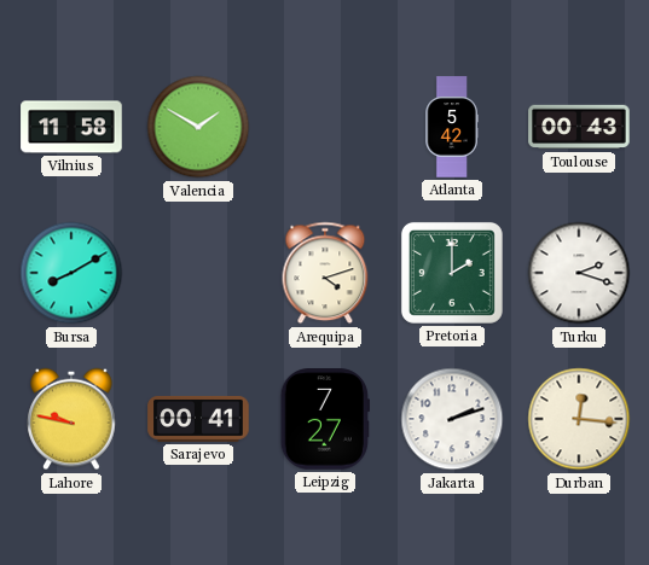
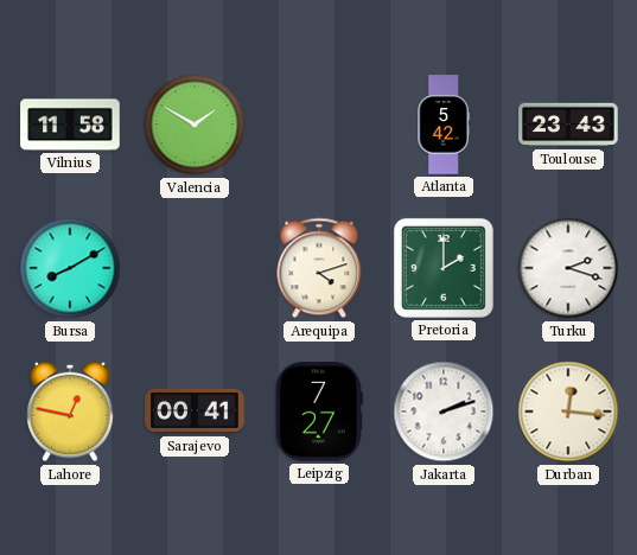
Toulouse: 00:43 -> 23:43
Lahore: 9:47 -> 12:47
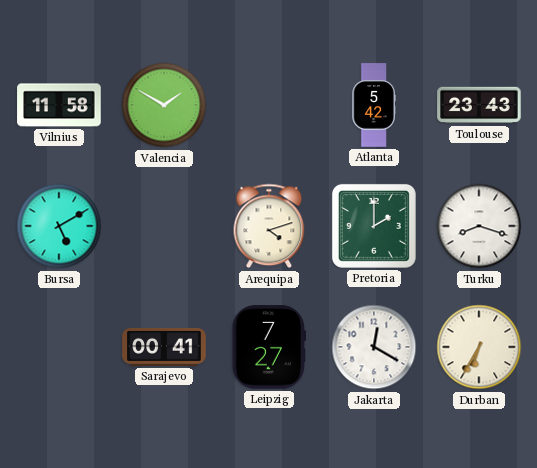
Bursa: 8:10 -> 5:10
Turku: 2:18 -> 8:18
Lahore: 12:47 -> none
Jakarta: 2:12 -> 12:20
Durban: 12:16 -> 6:35
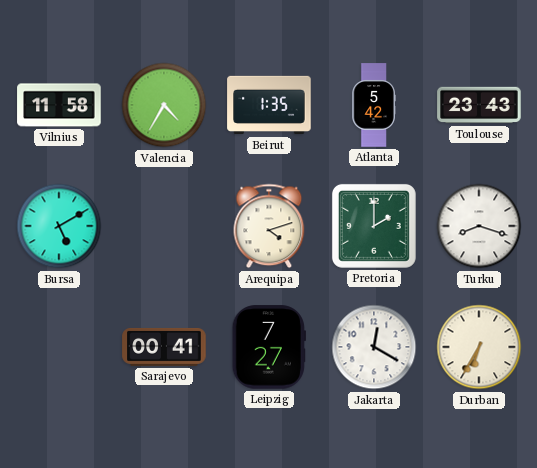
Valencia: 1:50 -> 4:35
Beirut: none -> 1:35
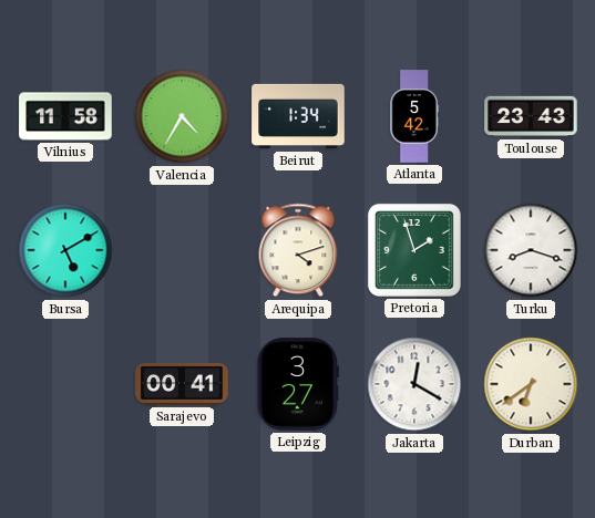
Beirut: 1:35 -> 1:34
Pretoria: 2:00 -> 1:57
Leipzig: 7:27 -> 3:27
Durban: 6:35 -> 6:39
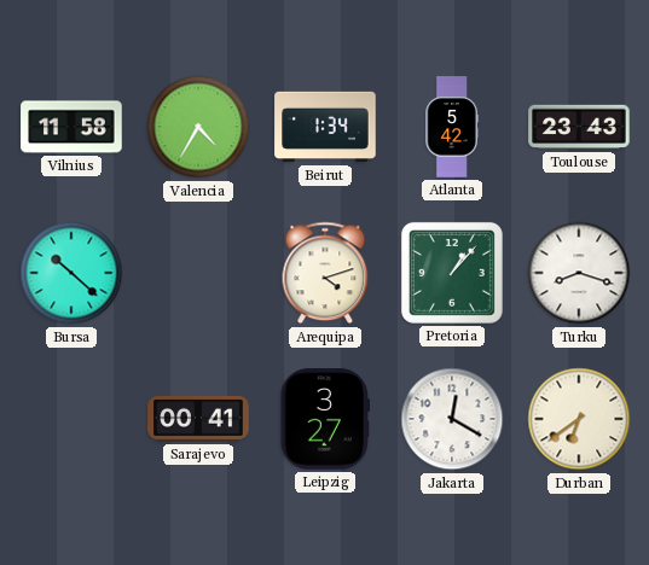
Bursa: 5:10 -> 10:22
Pretoria: 1:57 -> 1:07
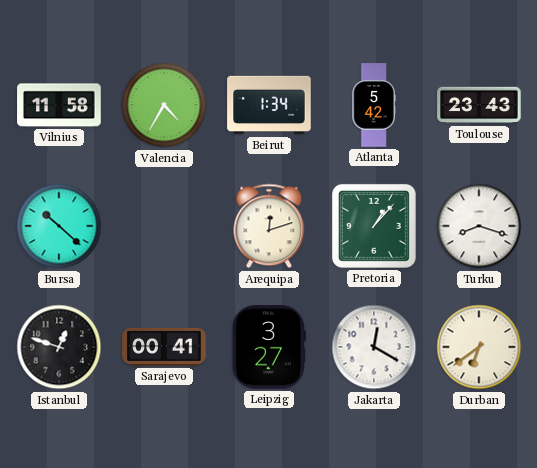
Arequipa: 4:12 -> 12:12
Istanbul: none -> 12:48
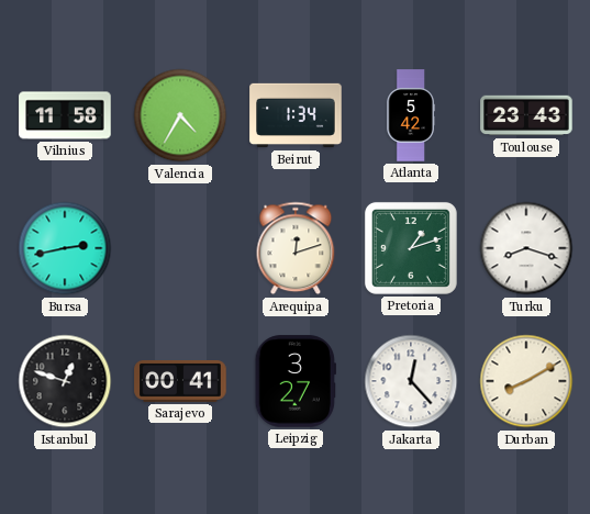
Bursa: 10:22 -> 2:43
Pretoria: 1:07 -> 1:12
Jakarta: 12:20 -> 12:23
Durban: 6:39 -> 8:10
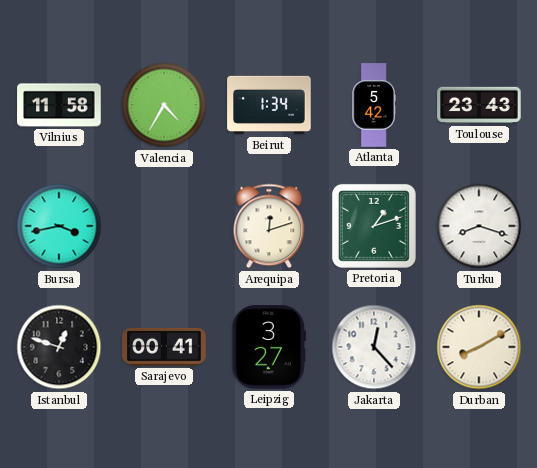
Bursa: 2:43 -> 3:43
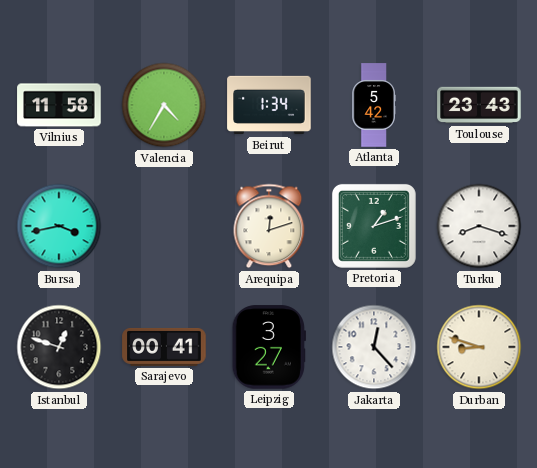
Durban: 8:10 -> 8:48
